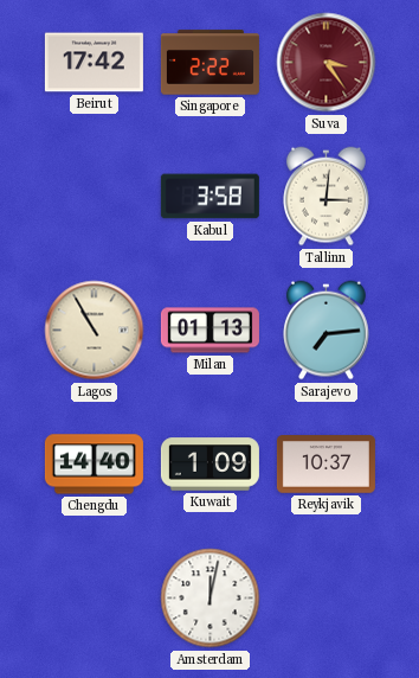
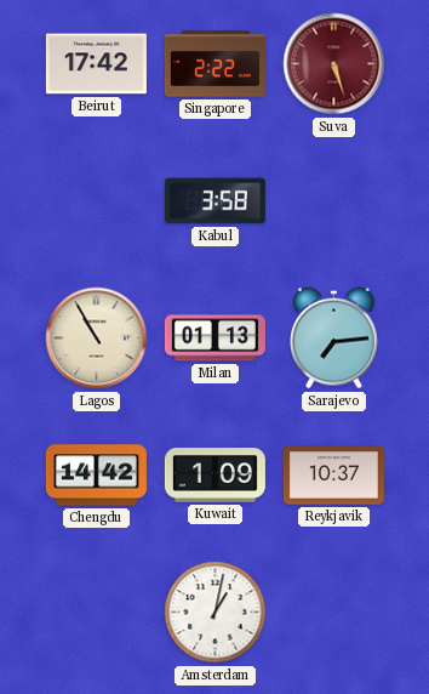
Suva: 3:24 -> 5:27
Tallinn: 3:01 -> none
Chengdu: 14:40 -> 14:42
Amsterdam: 12:02 -> 1:02
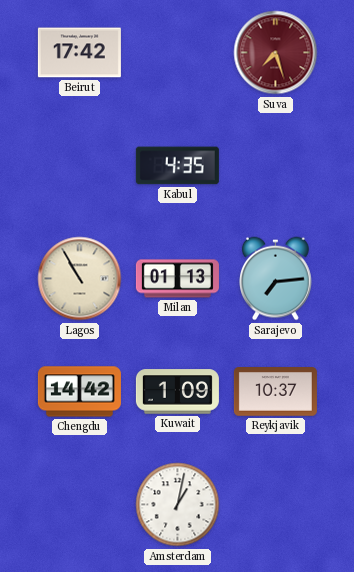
Singapore: 2:22 -> none
Suva: 5:27 -> 7:27
Kabul: 3:58 -> 4:35
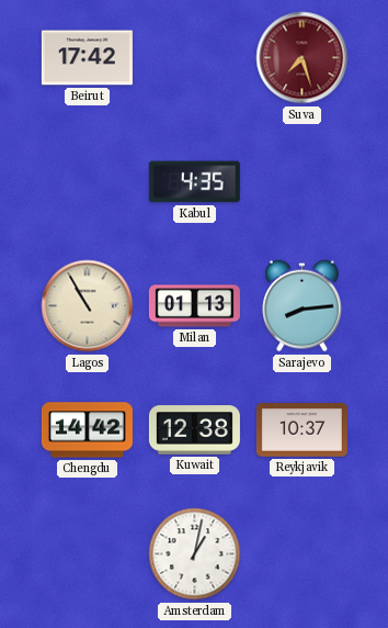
Sarajevo: 7:14 -> 8:14
Kuwait: 1:09 -> 12:38
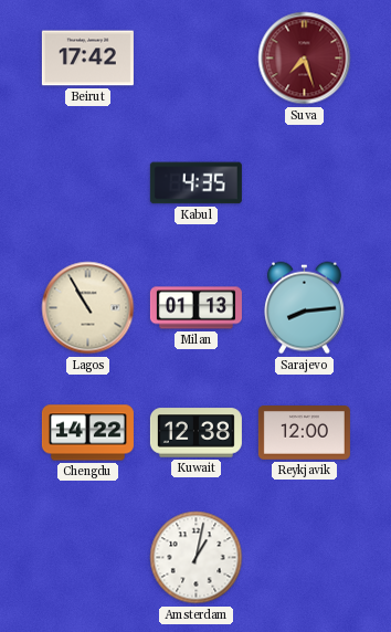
Chengdu: 14:42 -> 14:22
Reykjavik: 10:37 -> 12:00
